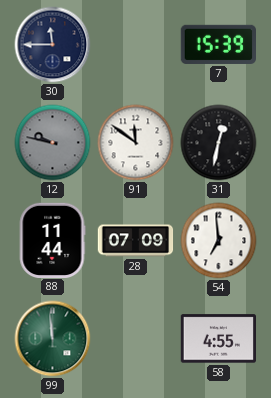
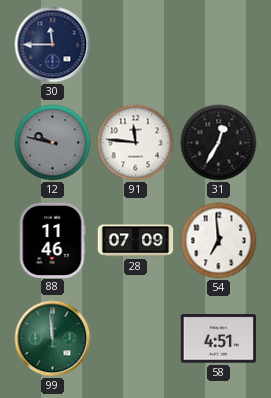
7: 15:39 -> none
91: 11:51 -> 11:46
31: 12:32 -> 12:35
88: 11:44 -> 11:46
58: 4:55 -> 4:51
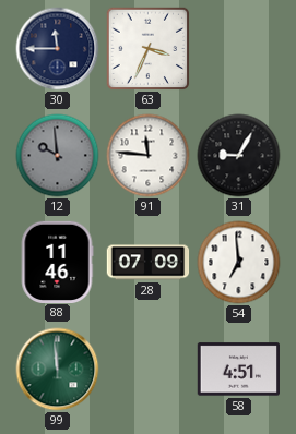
63: none -> 3:34
12: 9:47 -> 9:59
31: 12:35 -> 9:05
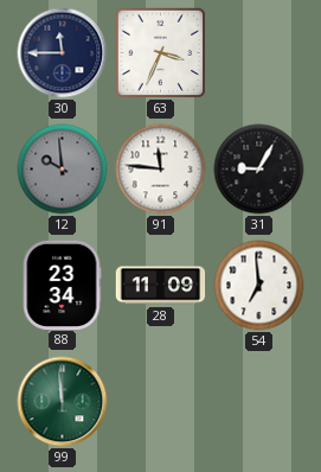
88: 11:46 -> 23:34
28: 07:09 -> 11:09
58: 4:51 -> none
